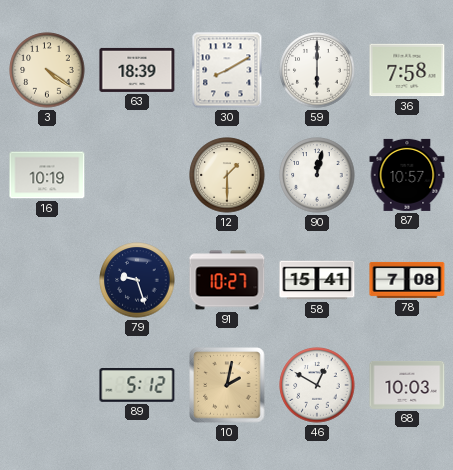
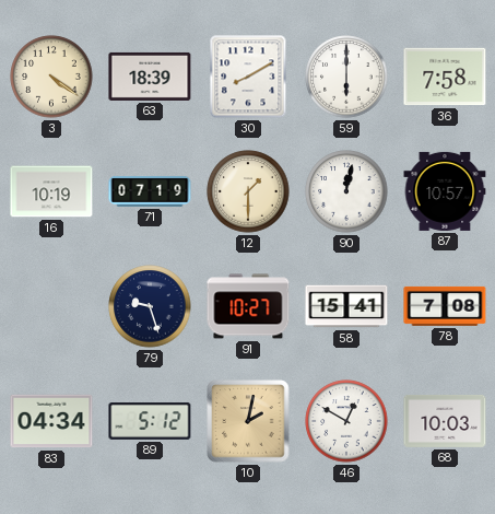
71: none -> 07:19
83: none -> 04:34
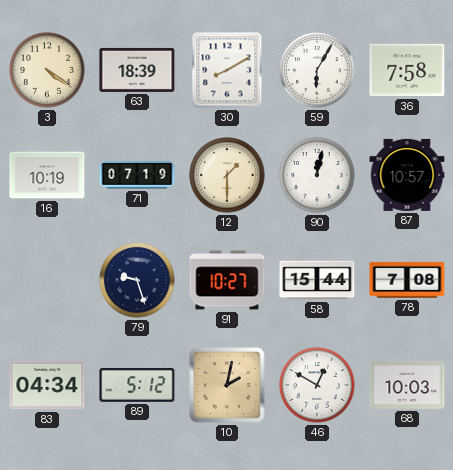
59: 6:00 -> 6:05
58: 15:41 -> 15:44
